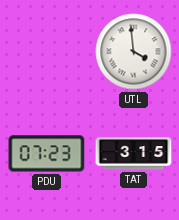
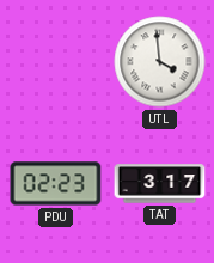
PDU: 07:23 -> 02:23
TAT: 3:15 -> 3:17
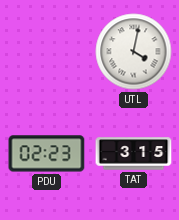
UTL: 3:59 -> 4:02
TAT: 3:17 -> 3:15
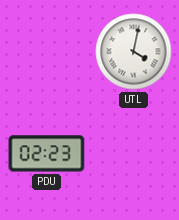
TAT: 3:15 -> none
